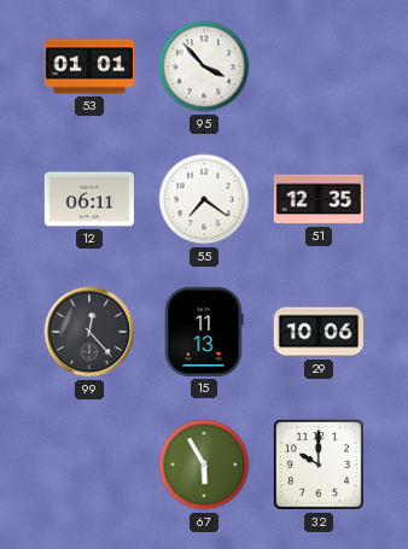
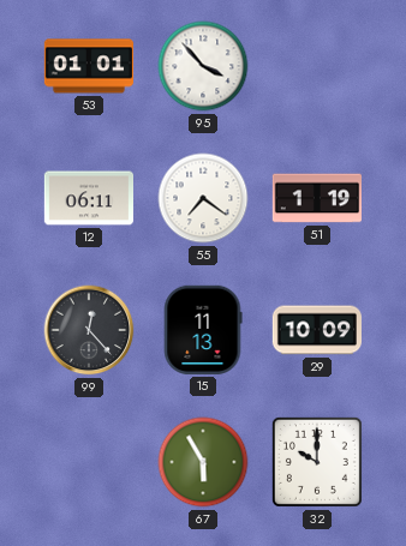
51: 12:35 -> 1:19
29: 10:06 -> 10:09
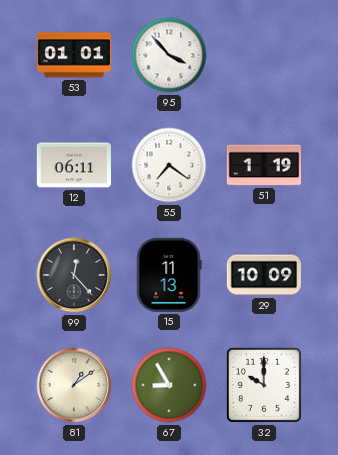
81: none -> 1:09
67: 5:55 -> 8:55
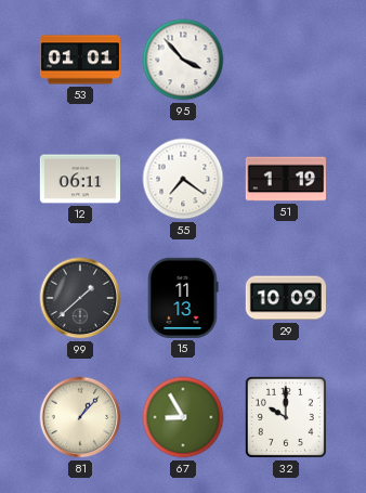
99: 12:23 -> 1:38
81: 1:09 -> 1:07
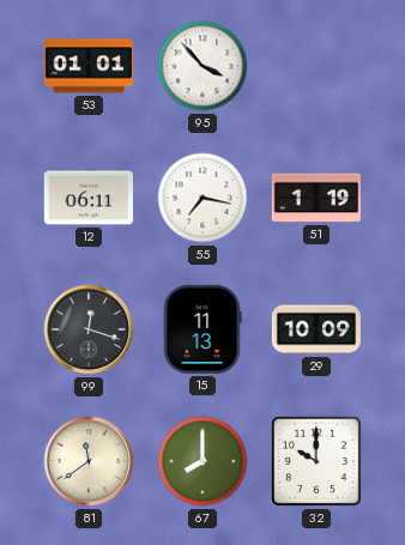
55: 7:21 -> 7:17
99: 1:38 -> 12:18
81: 1:07 -> 11:39
67: 8:55 -> 8:00
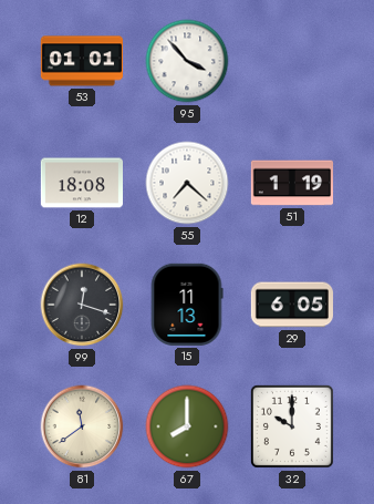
12: 06:11 -> 18:08
55: 7:17 -> 7:22
29: 10:09 -> 6:05
